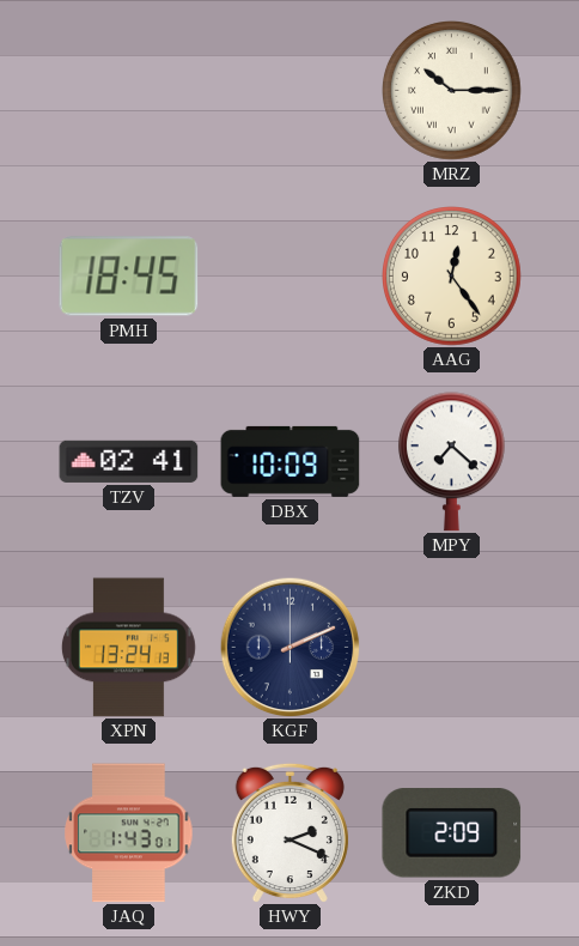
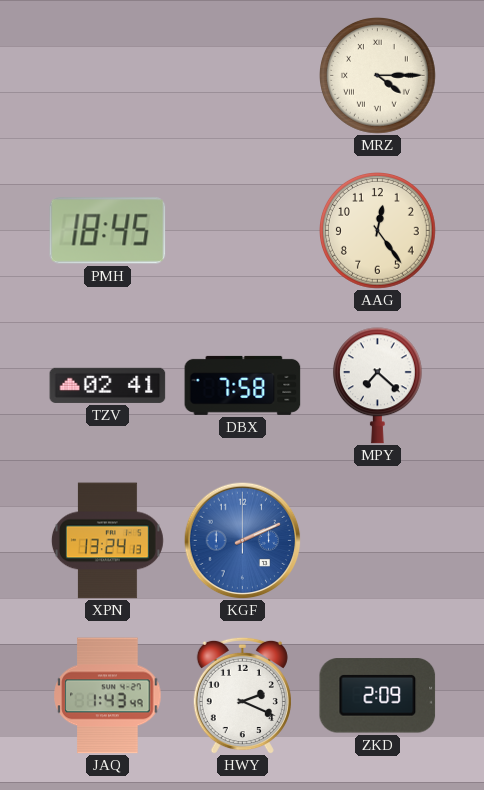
MRZ: 10:15 -> 4:15
DBX: 10:09 -> 7:58
KGF dial: navy -> blue
JAQ: 1:43:01 -> 1:43:49
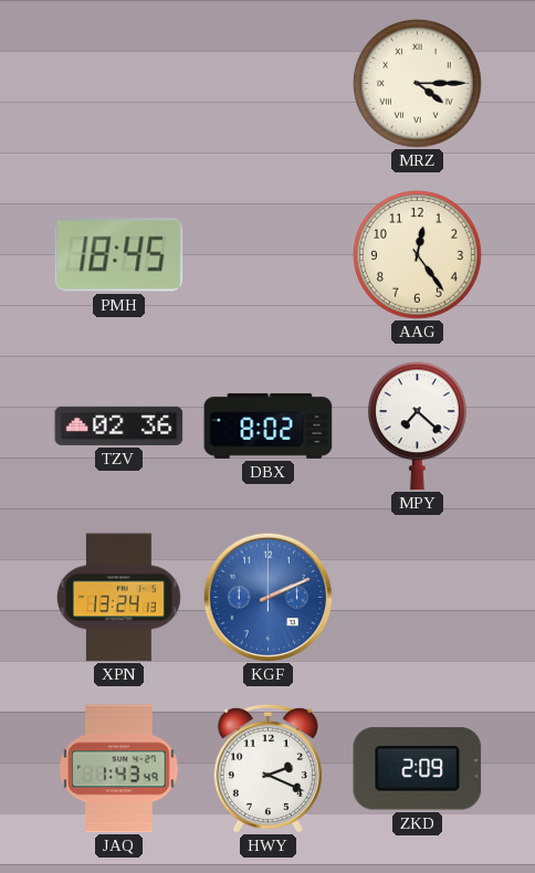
TZV: 02:41 -> 02:36
DBX: 7:58 -> 8:02
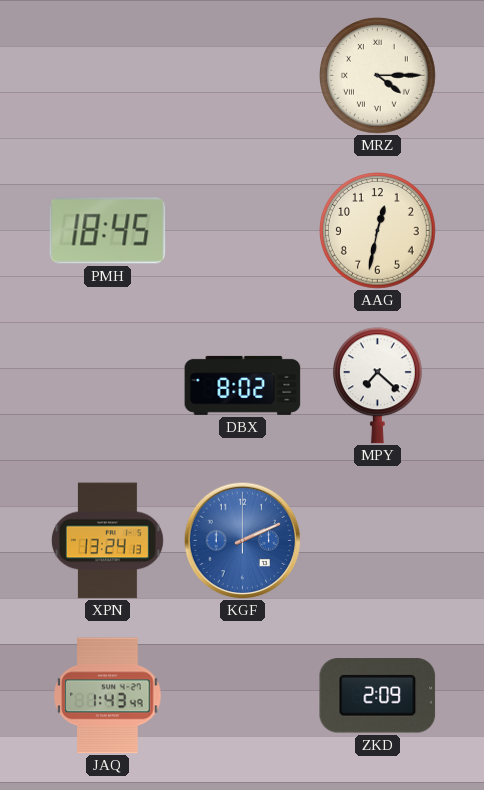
AAG: 12:24 -> 12:32
TZV: 02:36 -> none
HWY: 2:19 -> none
